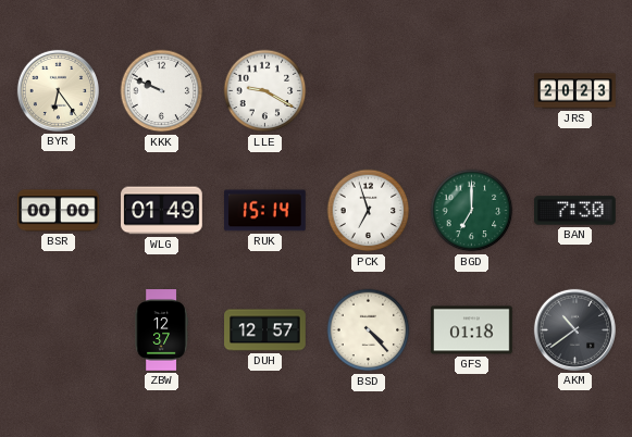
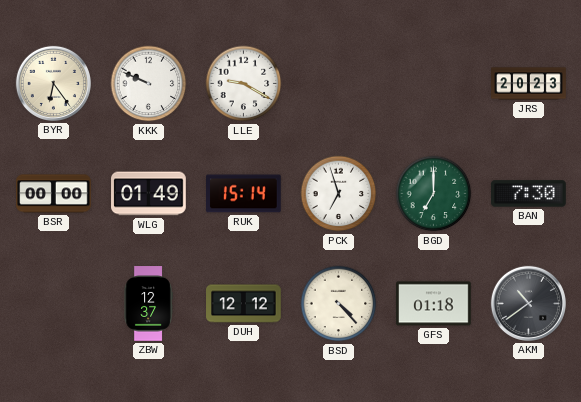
DUH: 12:57 -> 12:12
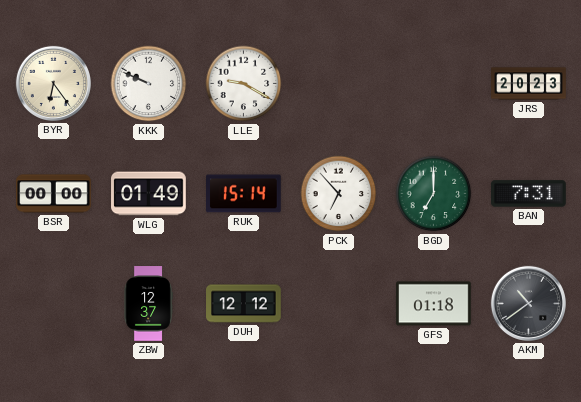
PCK: 6:57 -> 6:53
BAN: 7:30 -> 7:31
BSD: 4:23 -> none
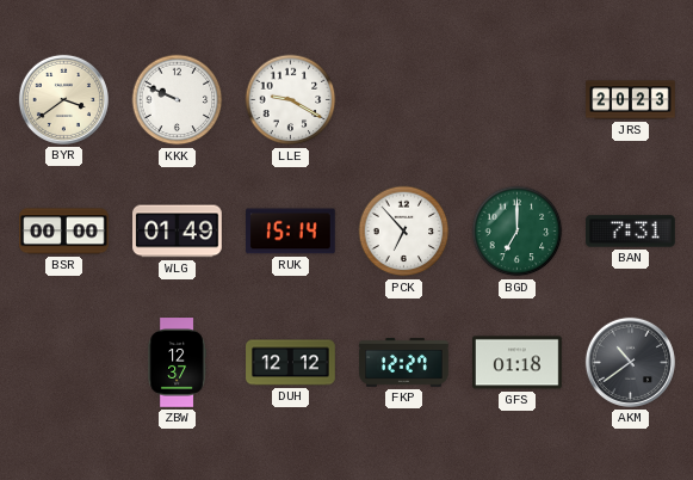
BYR: 6:24 -> 3:39
FKP: none -> 12:27
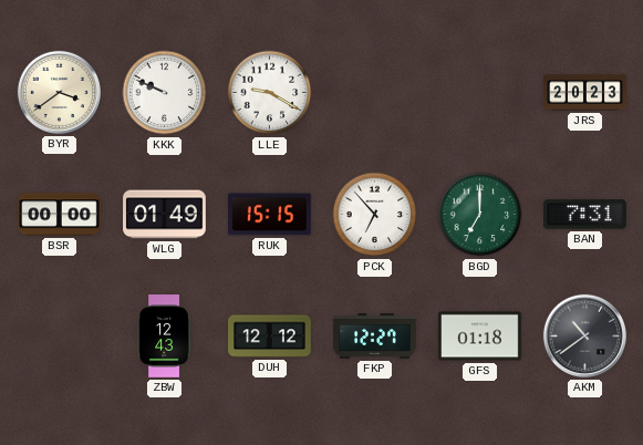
RUK: 15:14 -> 15:15
ZBW: 12:37 -> 12:43
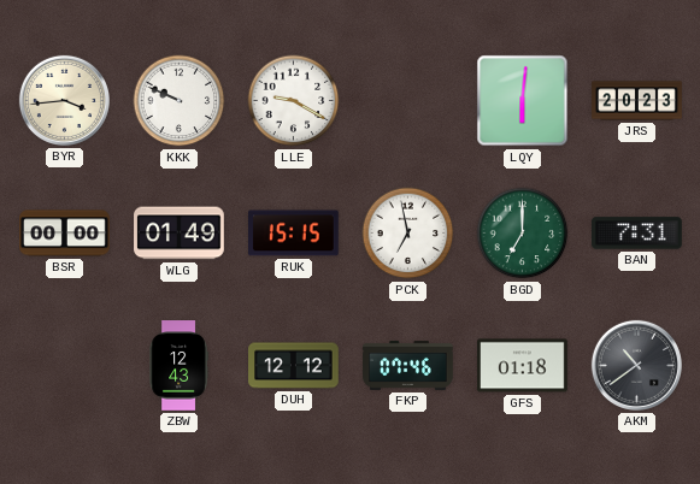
BYR: 3:39 -> 3:44
LQY: none -> 6:01
PCK: 6:53 -> 6:58
FKP: 12:27 -> 07:46
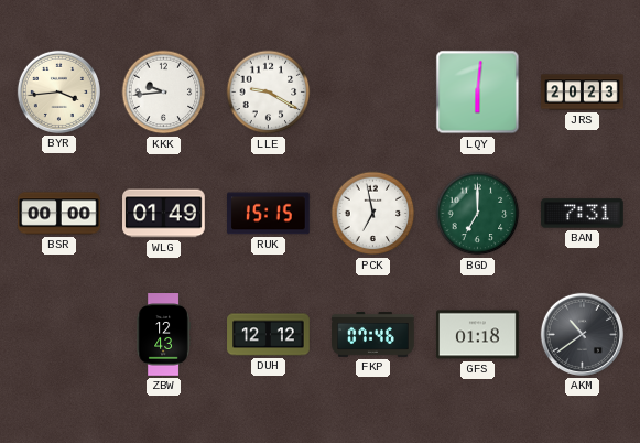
KKK: 9:49 -> 9:44
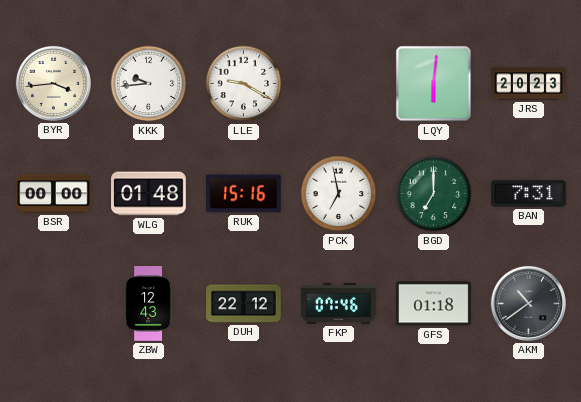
WLG: 01:49 -> 01:48
RUK: 15:15 -> 15:16
DUH: 12:12 -> 22:12
